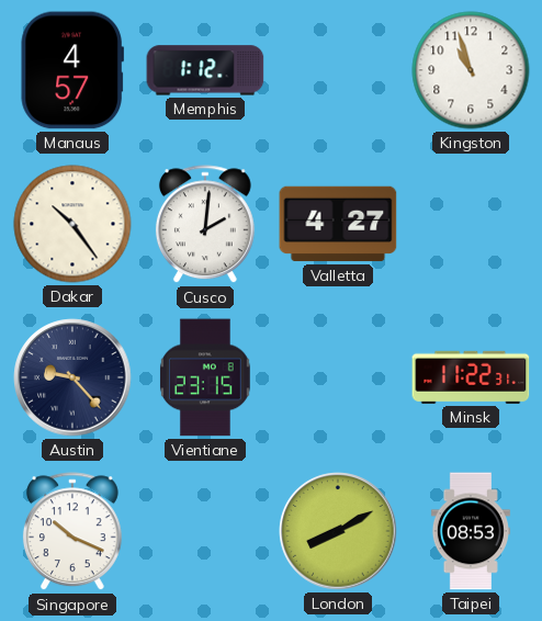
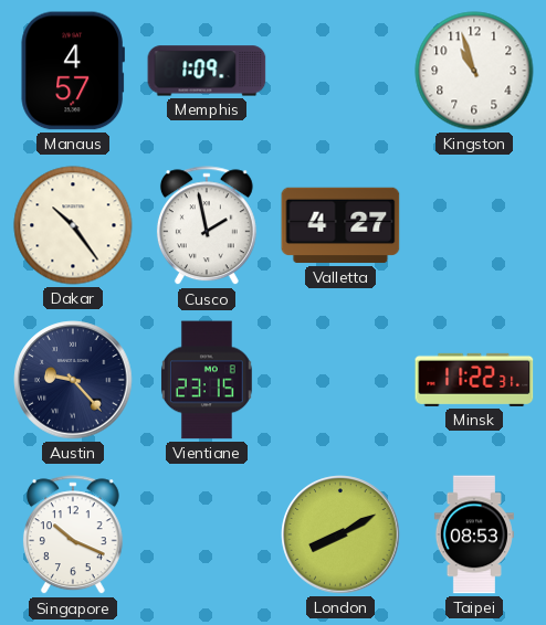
Memphis: 1:12 -> 1:09
Cusco: 2:01 -> 1:58
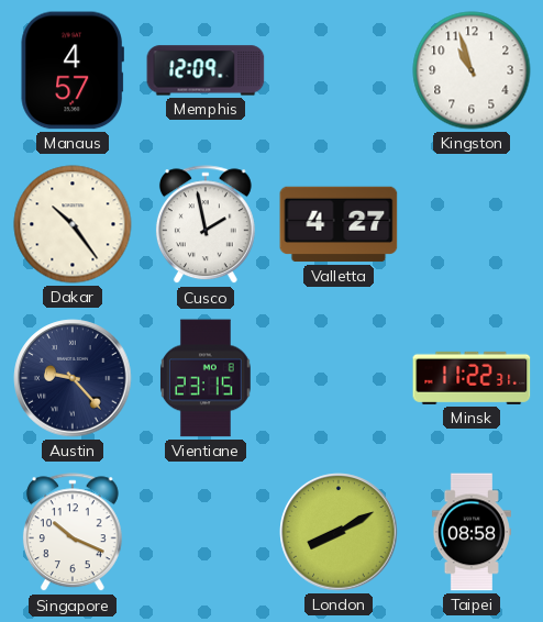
Memphis: 1:09 -> 12:09
Taipei: 08:53 -> 08:58
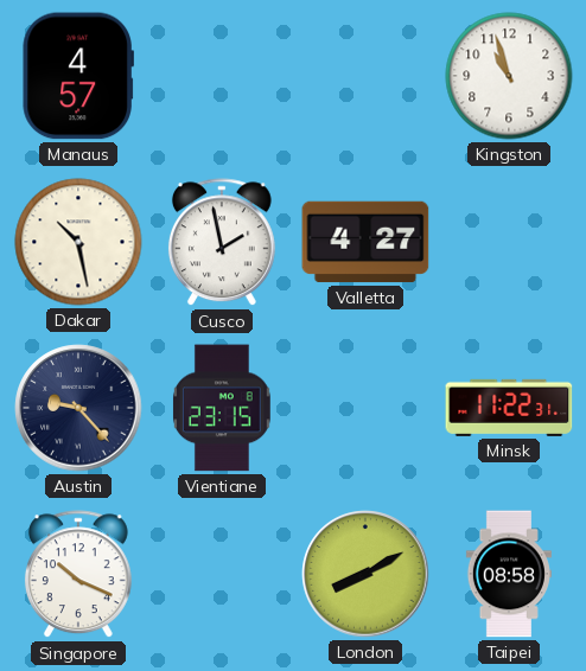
Memphis: 12:09 -> none
Dakar: 10:24 -> 10:28
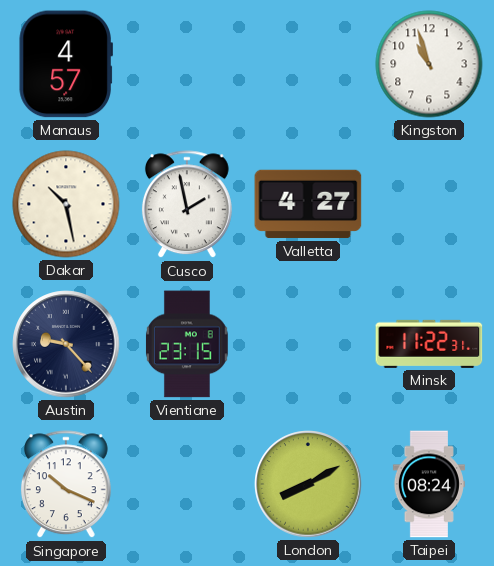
Taipei: 08:58 -> 08:24
